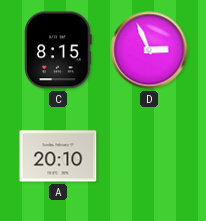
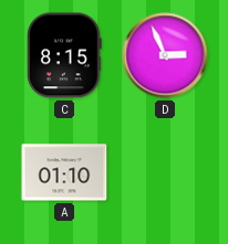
A: 20:10 -> 01:10
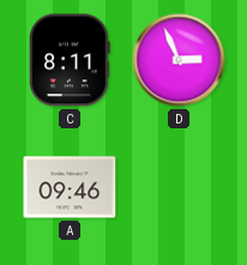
C: 8:15 -> 8:11
A: 01:10 -> 09:46
